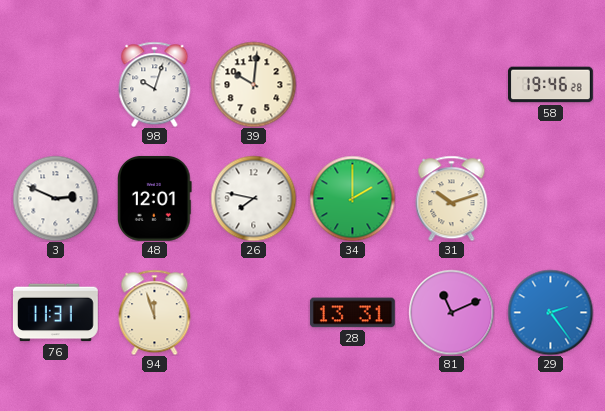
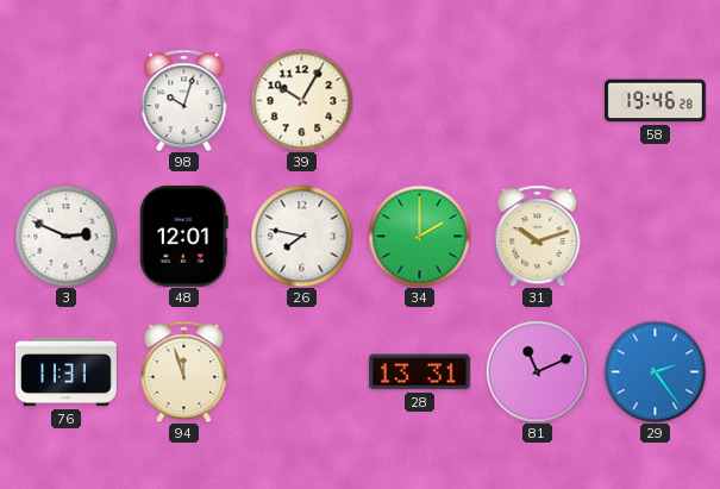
39: 10:01 -> 10:05
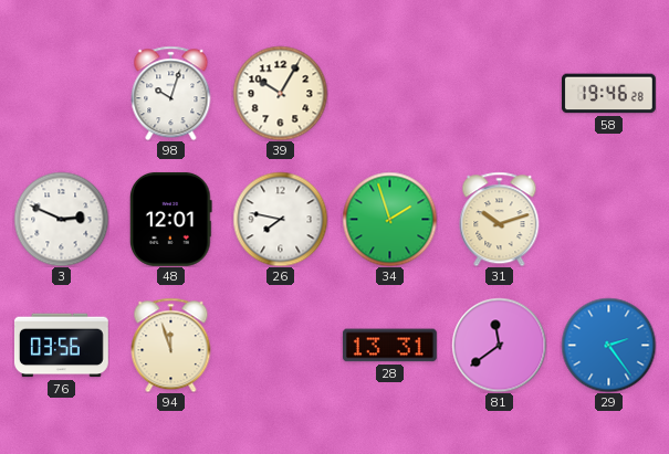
34: 2:00 -> 1:57
76: 11:31 -> 03:56
81: 11:11 -> 11:39
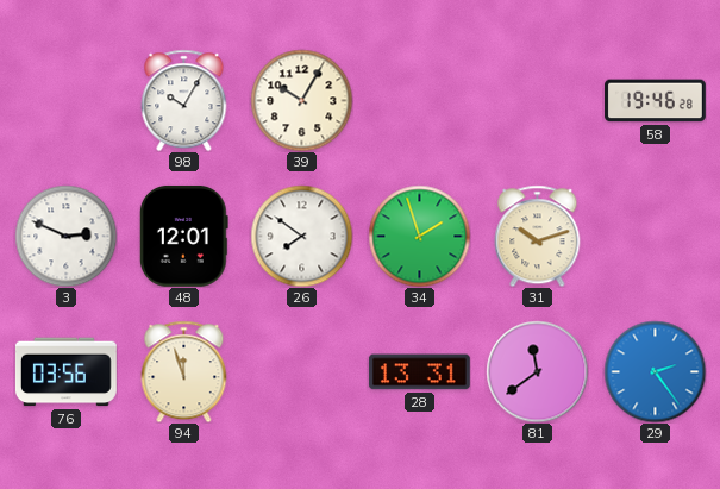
98: 10:03 -> 10:05
26: 7:47 -> 7:51
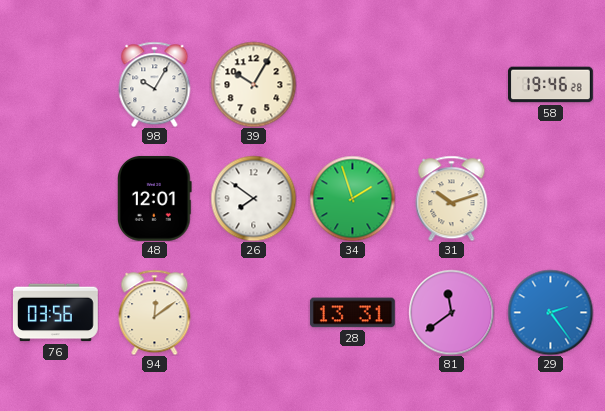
3: 2:49 -> none
94: 11:57 -> 12:09
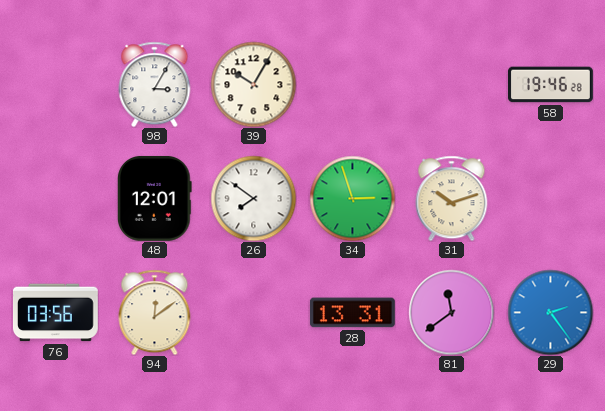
98: 10:05 -> 3:05
34: 1:57 -> 2:57
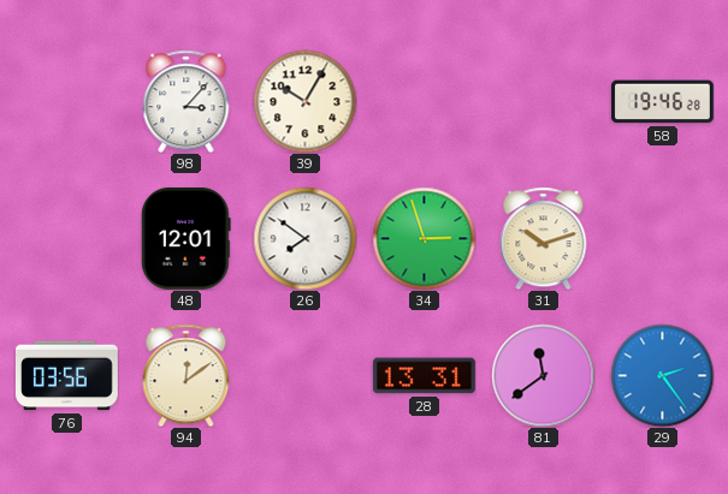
98: 3:05 -> 3:07
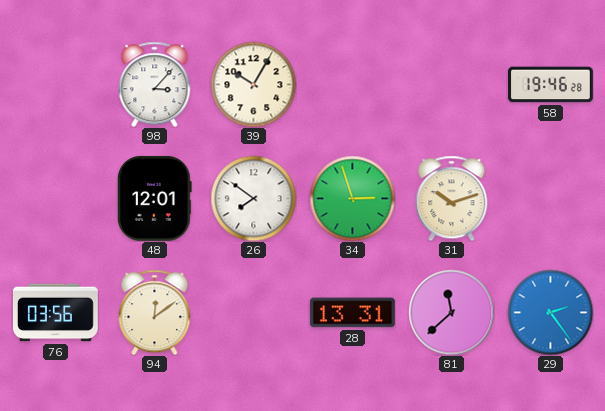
81: 11:39 -> 11:38
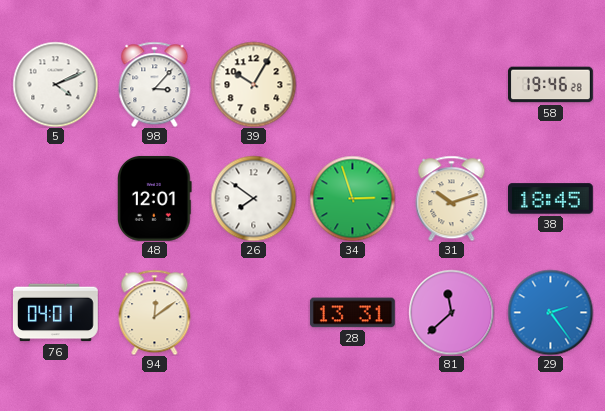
5: none -> 4:11
38: none -> 18:45
76: 03:56 -> 04:01
